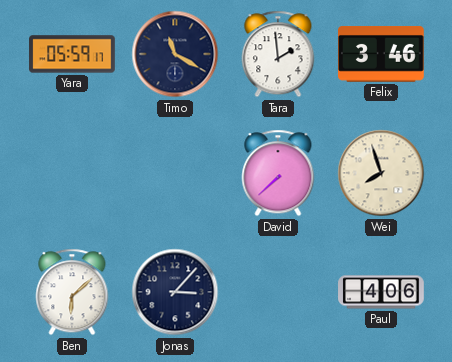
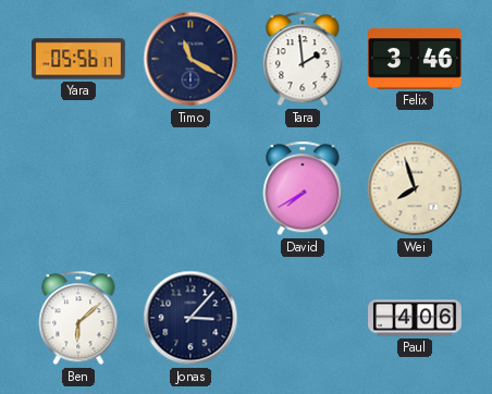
Yara: 05:59 -> 05:56
David: 7:38 -> 7:40
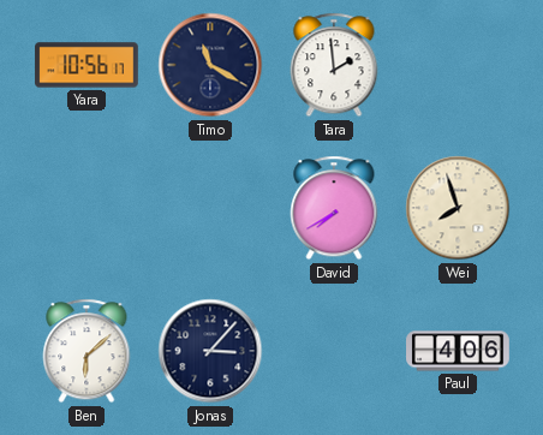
Yara: 05:56 -> 10:56
Felix: 3:46 -> none
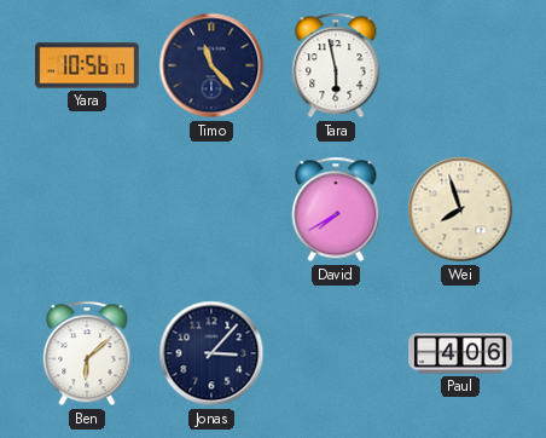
Timo: 11:20 -> 11:23
Tara: 1:59 -> 5:58
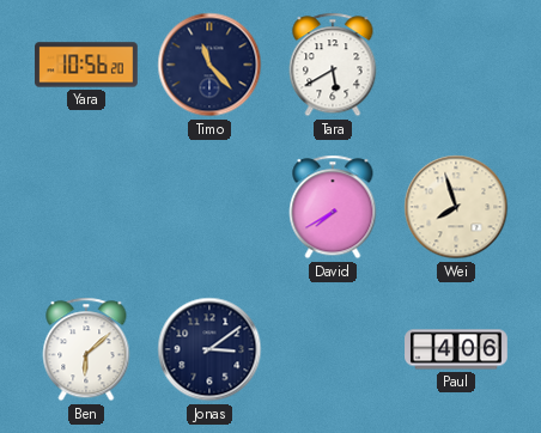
Yara: 10:56:17 -> 10:56:20
Tara: 5:58 -> 5:40
Jonas: 3:07 -> 3:09
